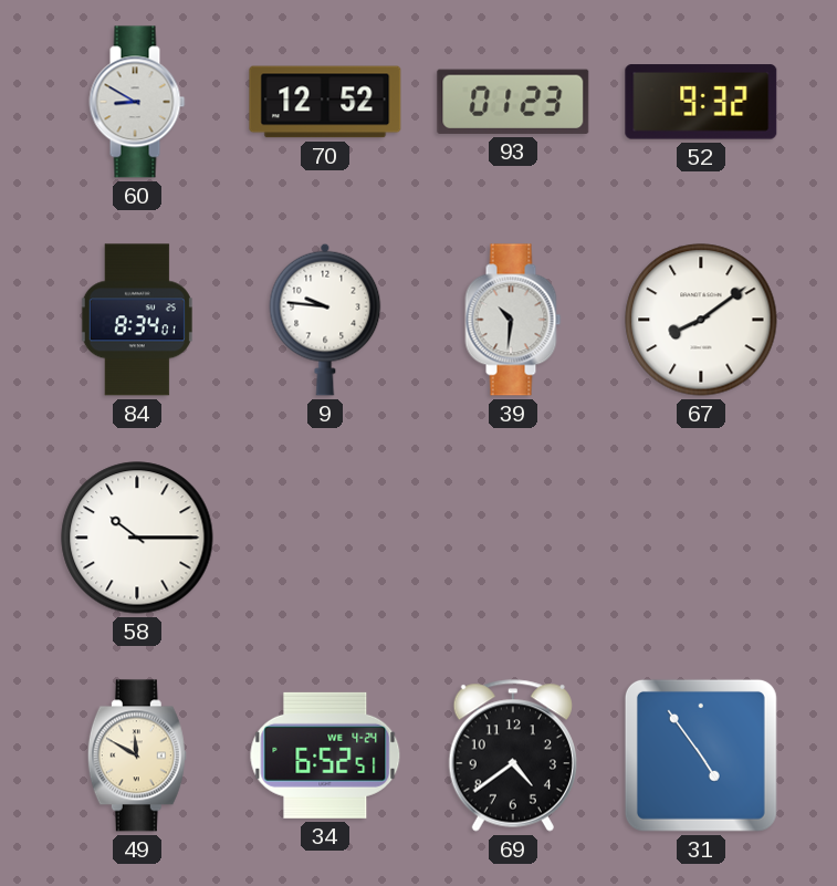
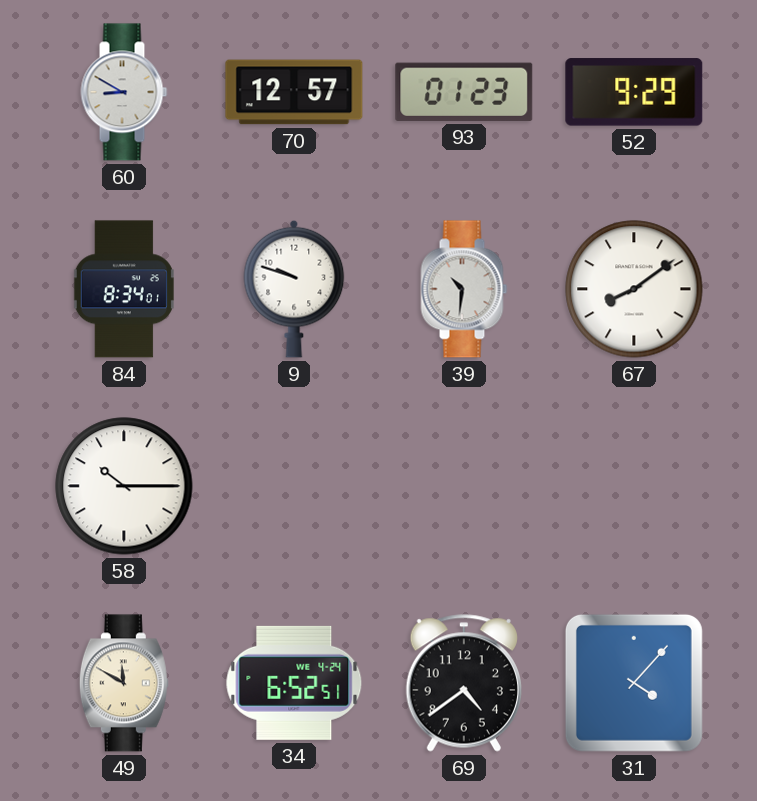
70: 12:52 -> 12:57
52: 9:32 -> 9:29
9: 9:46 -> 9:48
31: 4:54 -> 4:07
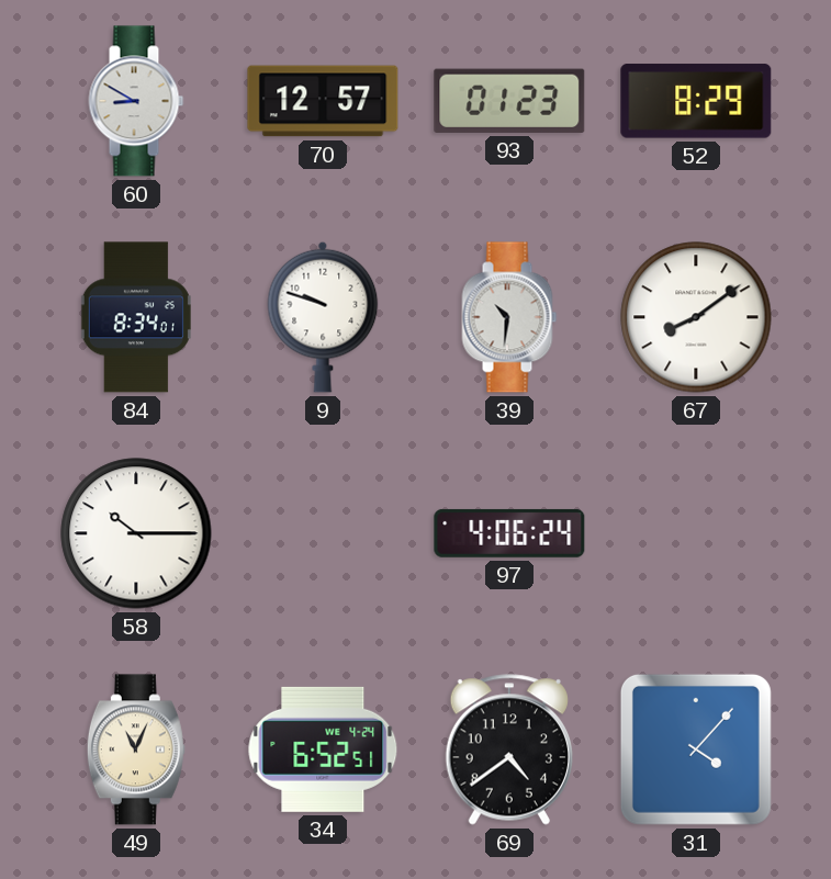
52: 9:29 -> 8:29
97: none -> 4:06
49: 11:50 -> 11:04
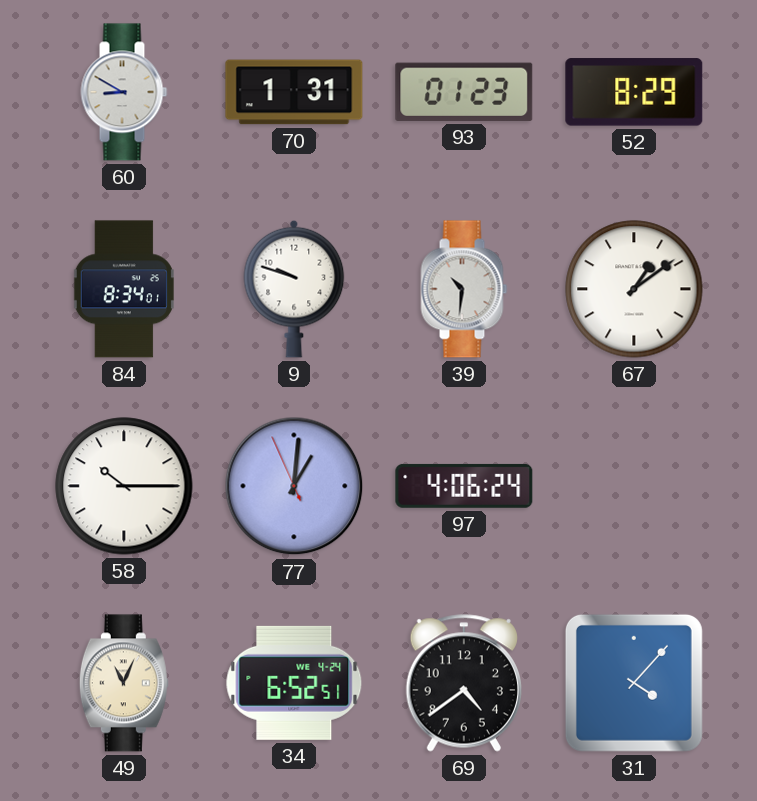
70: 12:57 -> 1:31
67: 8:09 -> 1:09
77: none -> 1:00
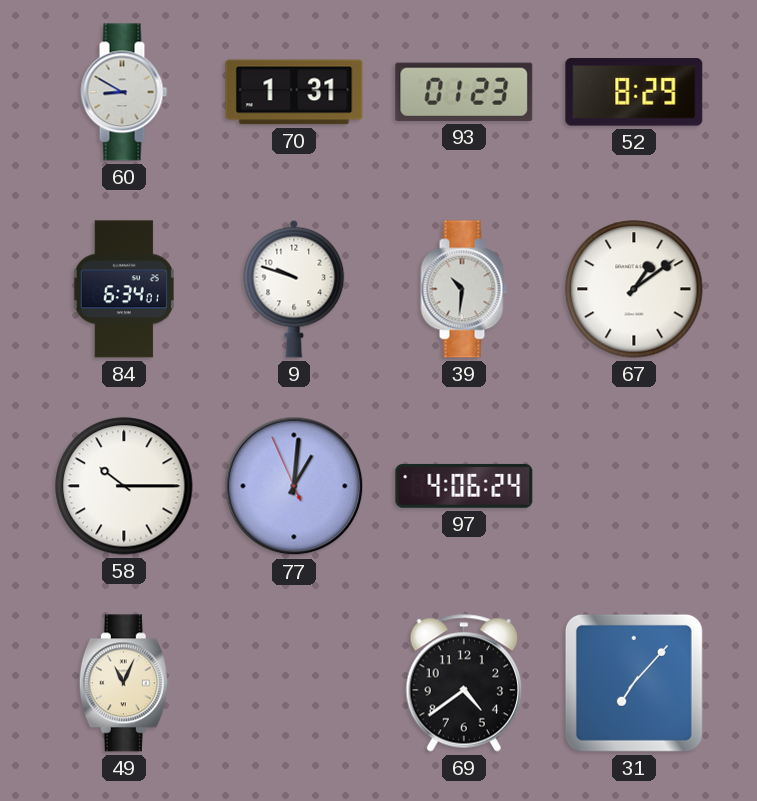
84: 8:34 -> 6:34
34: 6:52 -> none
31: 4:07 -> 7:07
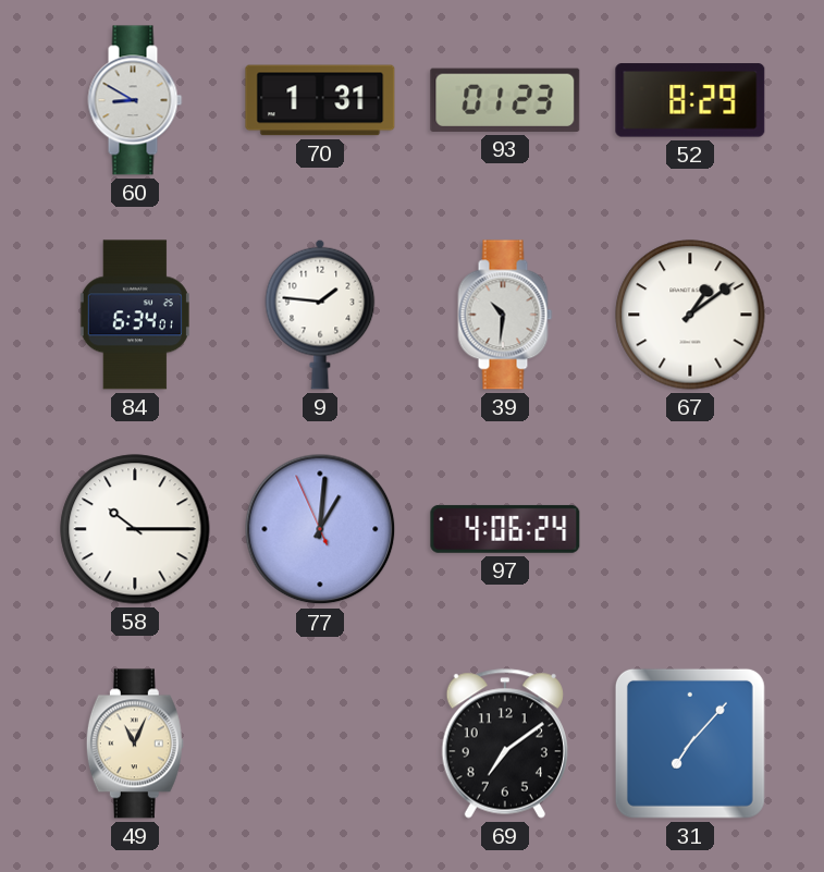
9: 9:48 -> 1:46
69: 4:39 -> 7:09
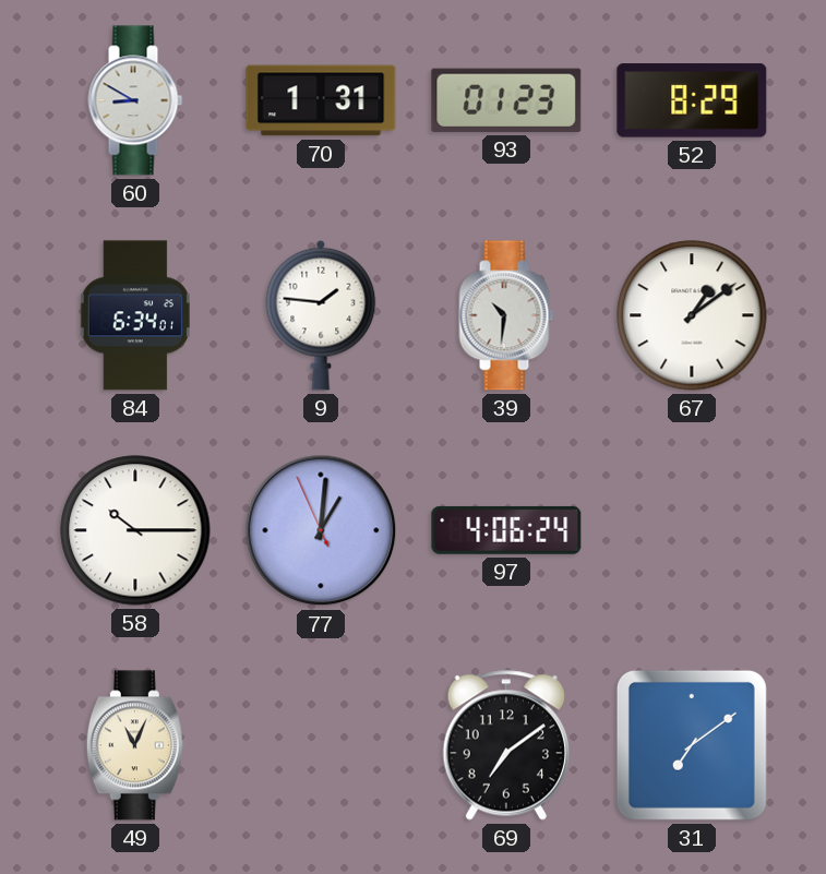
31: 7:07 -> 7:09
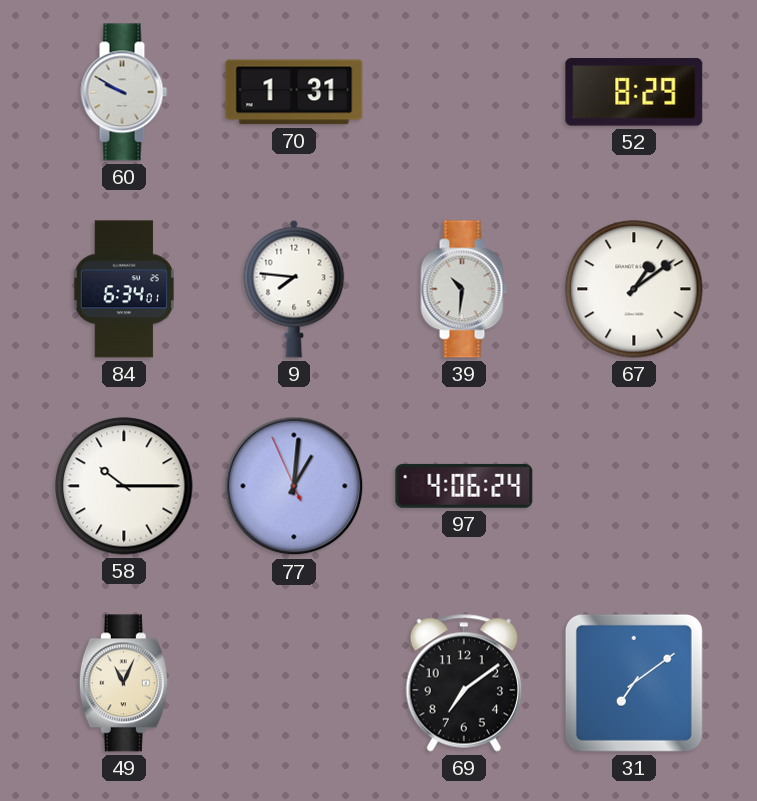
60: 8:50 -> 9:50
93: 01:23 -> none
9: 1:46 -> 7:46
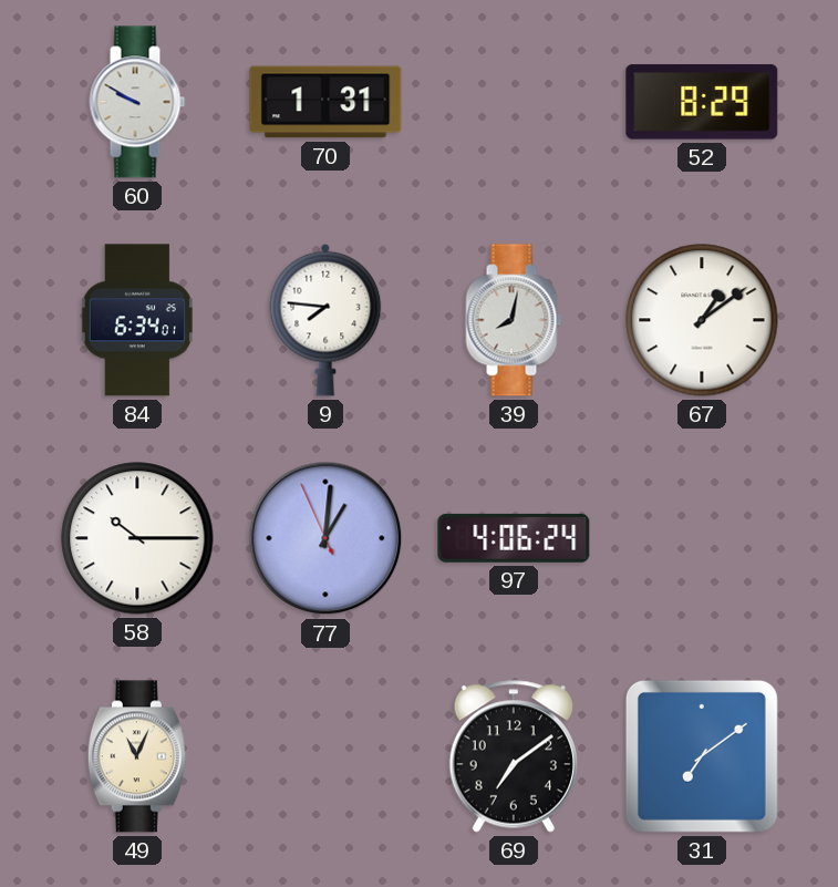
39: 10:31 -> 8:02
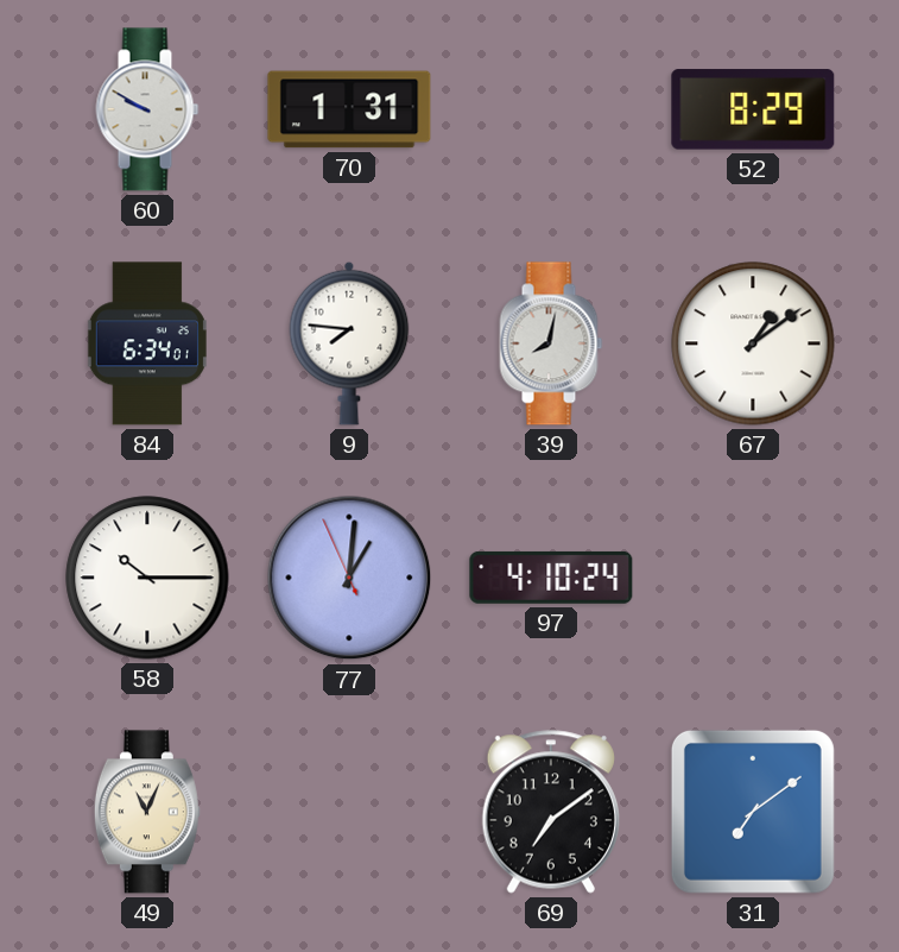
97: 4:06 -> 4:10
